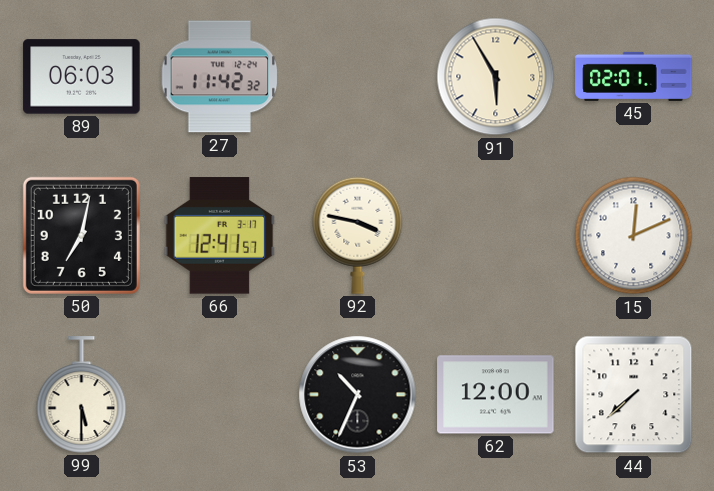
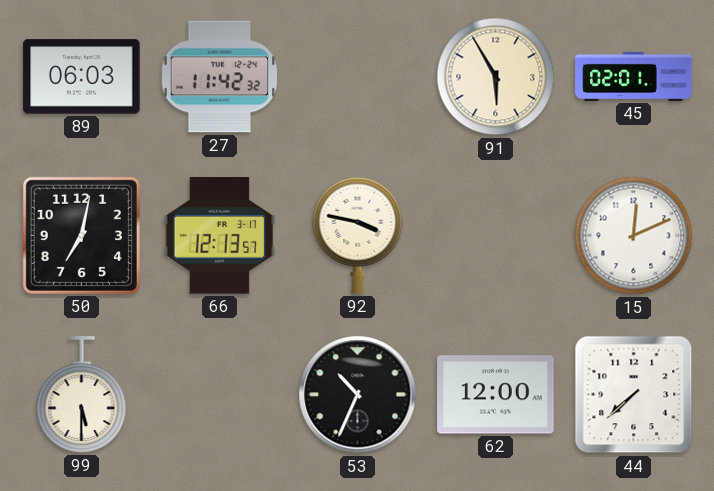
66: 12:41 -> 12:13
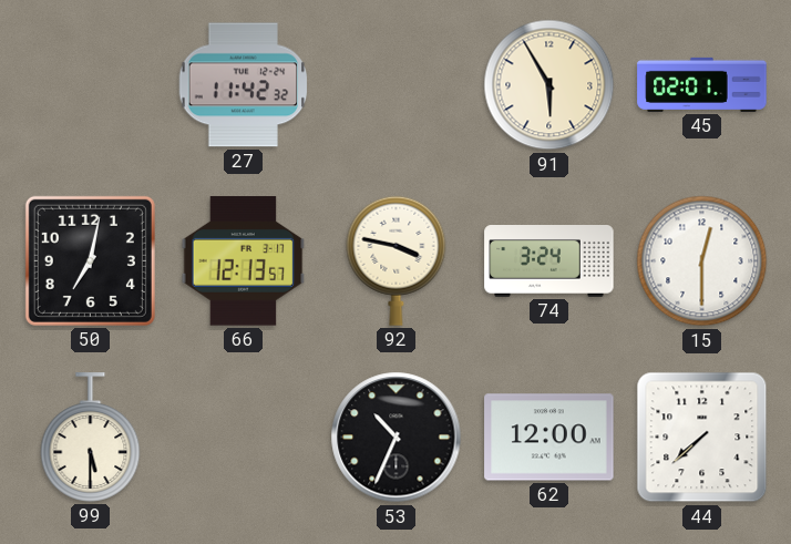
89: 06:03 -> none
74: none -> 3:24
15: 12:11 -> 12:30
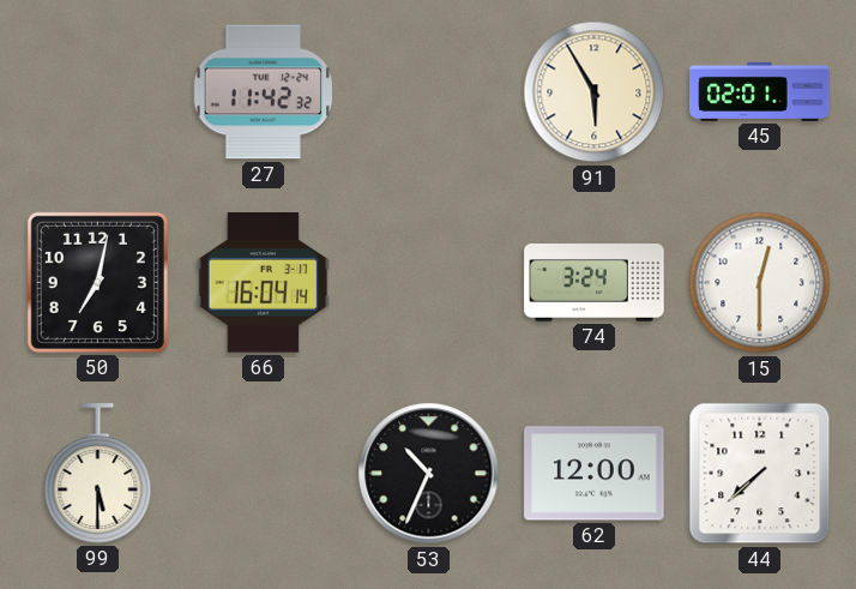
66: 12:13 -> 16:04
92: 3:47 -> none
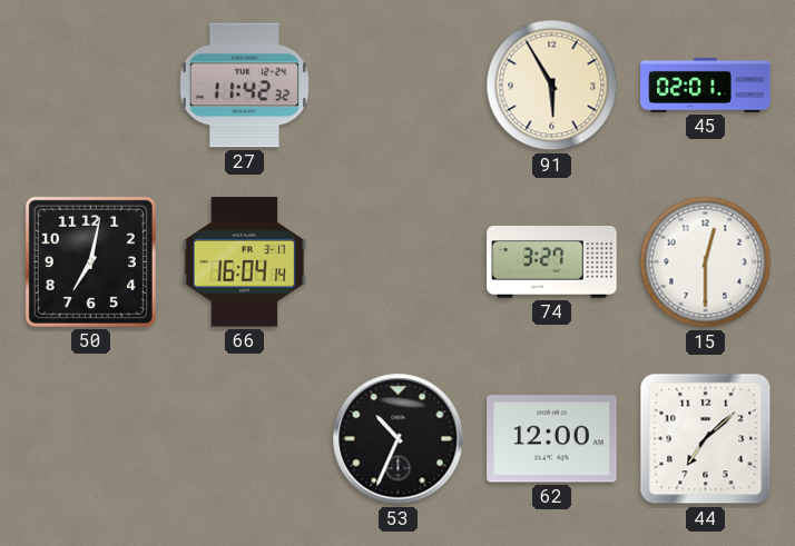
74: 3:24 -> 3:27
99: 5:30 -> none
44: 7:38 -> 7:08
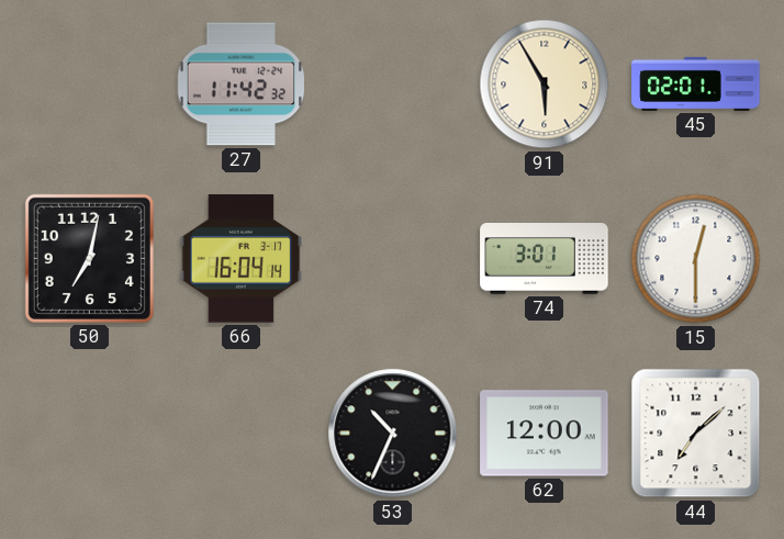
74: 3:27 -> 3:01
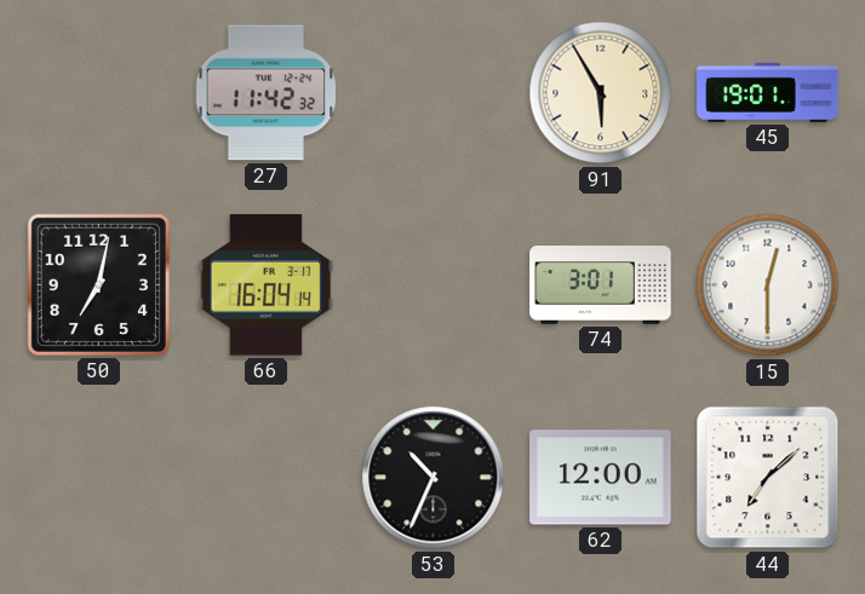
45: 02:01 -> 19:01
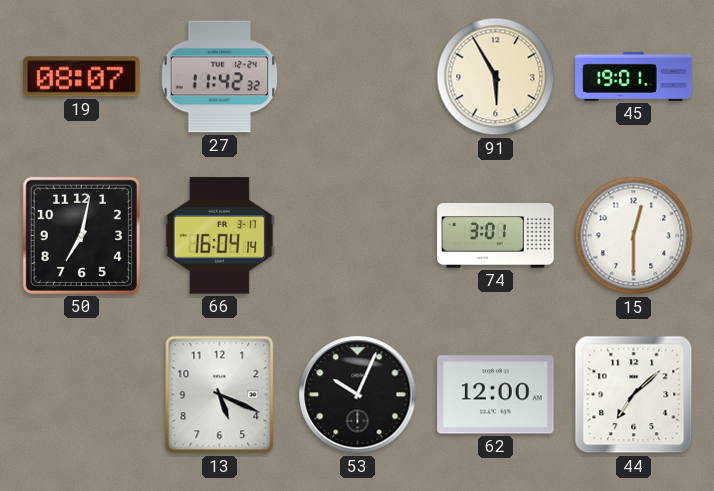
19: none -> 08:07
13: none -> 5:19
53: 10:34 -> 10:04
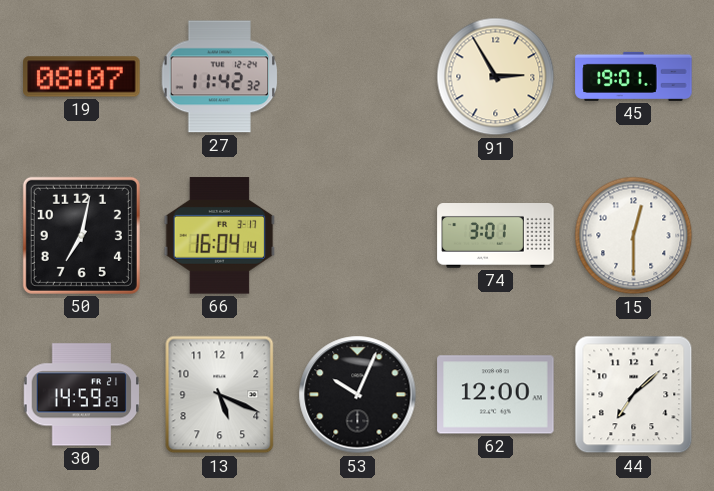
91: 5:55 -> 2:55
30: none -> 14:59
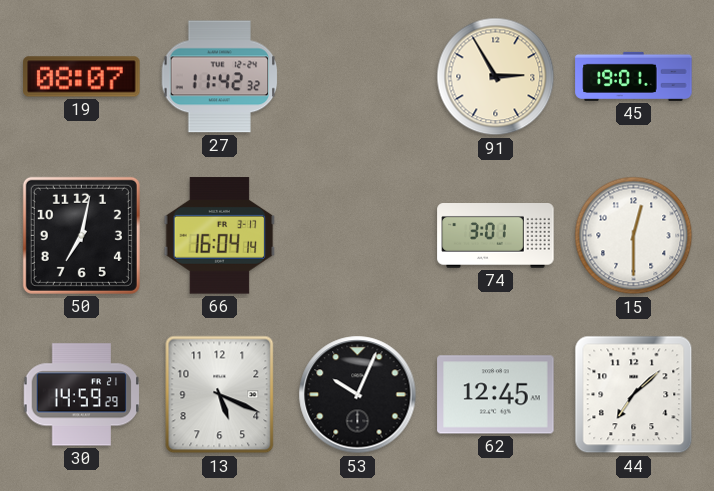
62: 12:00 -> 12:45
